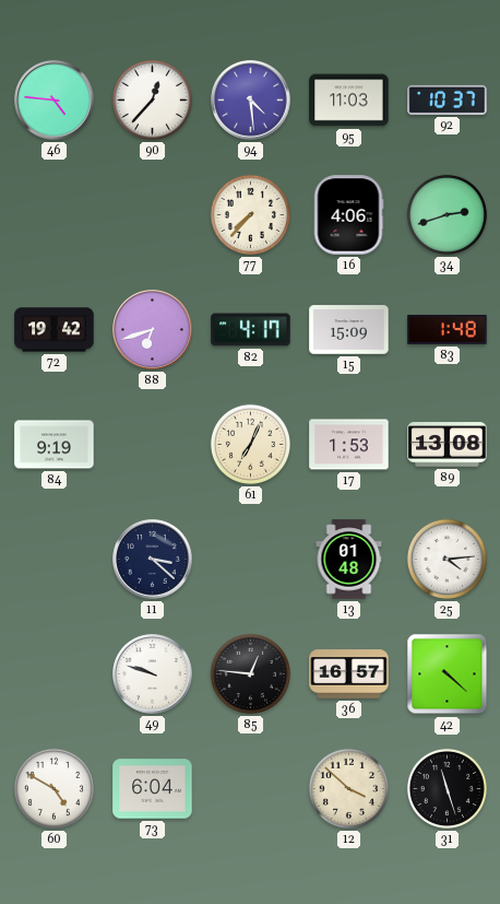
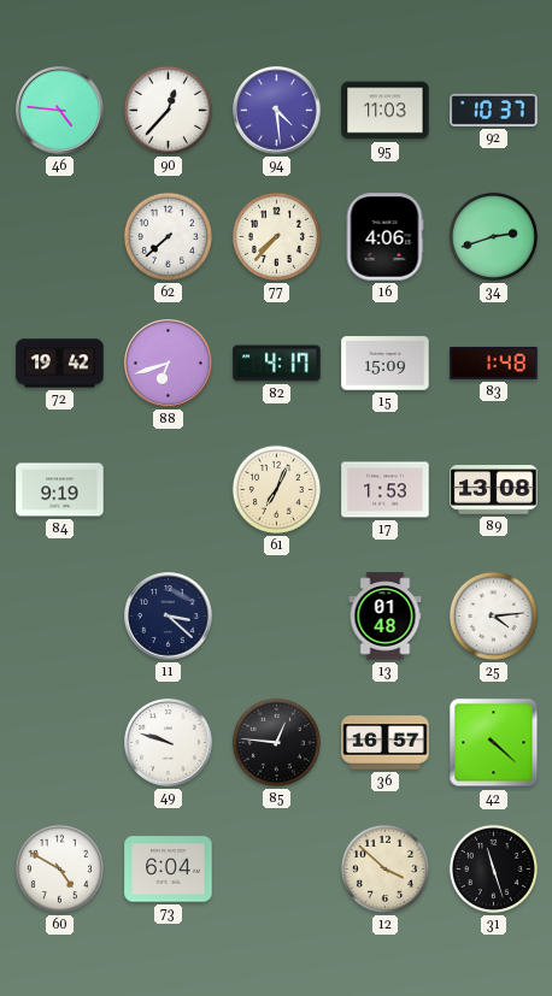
62: none -> 7:38
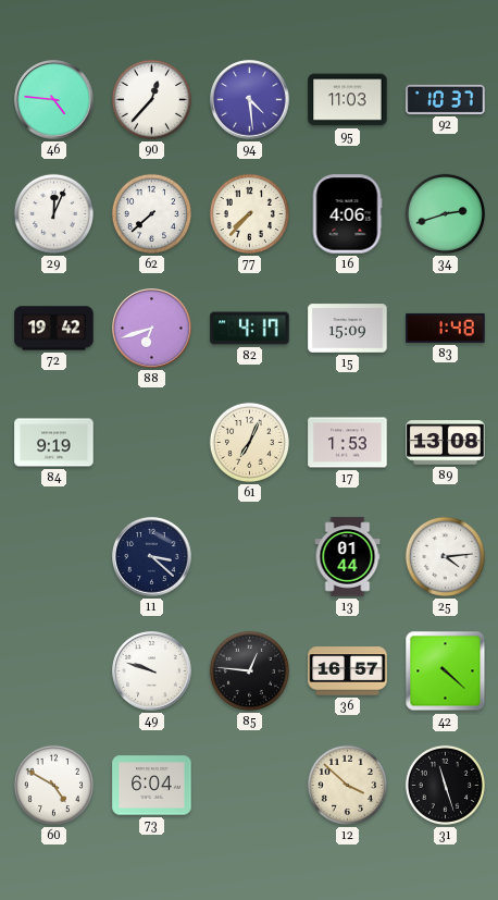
29: none -> 12:04
13: 01:48 -> 01:44
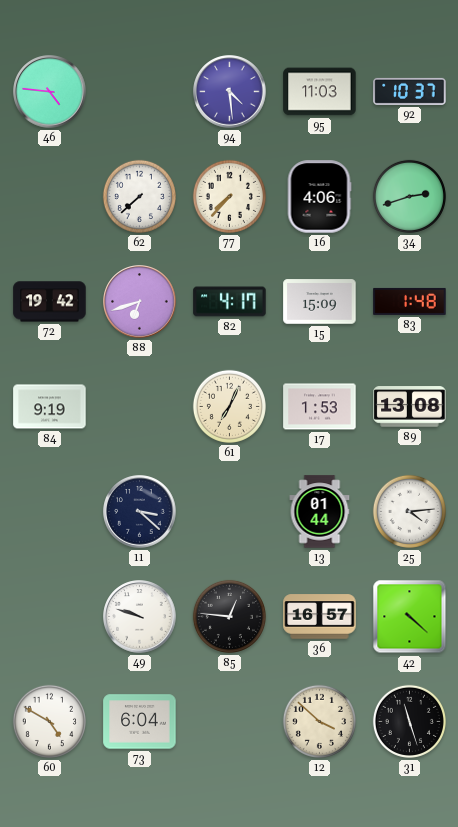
90: 12:37 -> none
29: 12:04 -> none
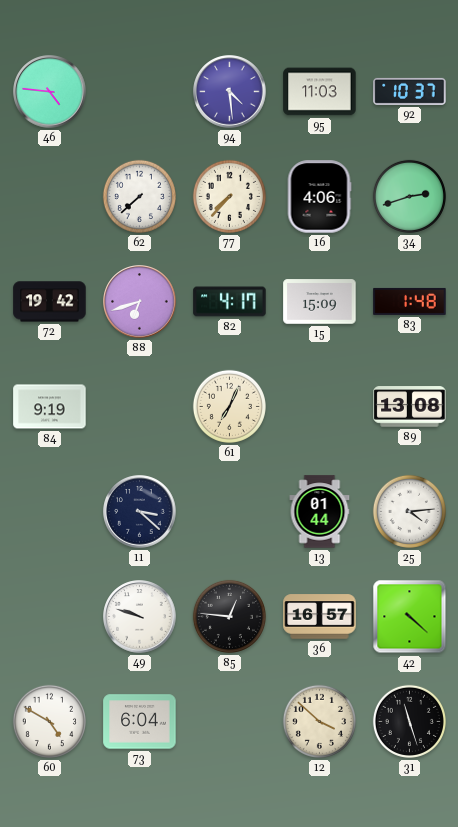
17: 1:53 -> none
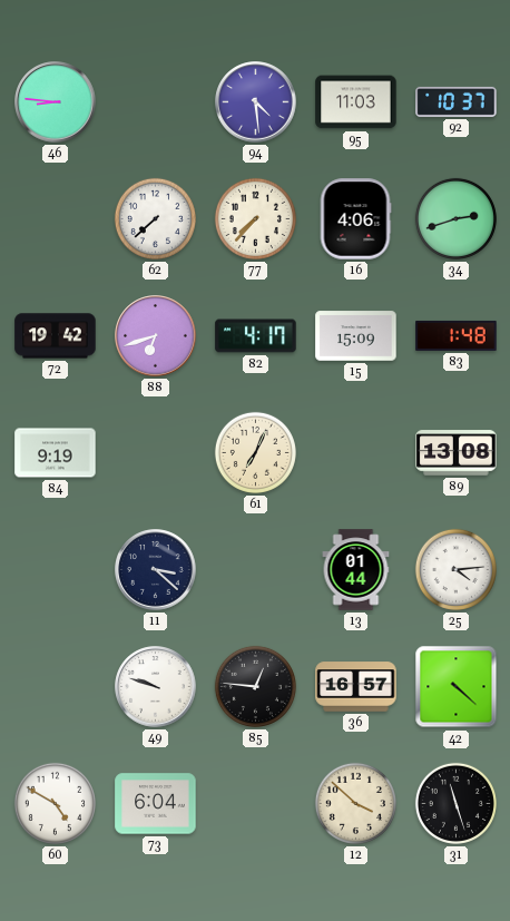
46: 4:46 -> 8:46
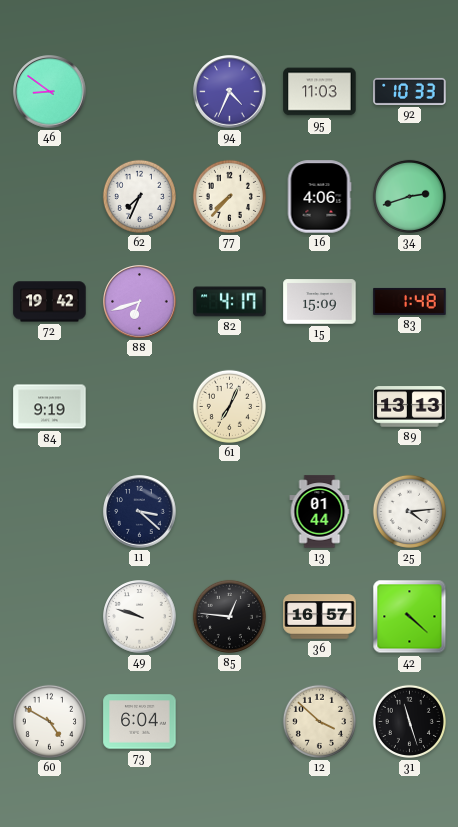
46: 8:46 -> 8:51
94: 4:29 -> 4:34
92: 10:37 -> 10:33
62: 7:38 -> 7:34
89: 13:08 -> 13:13
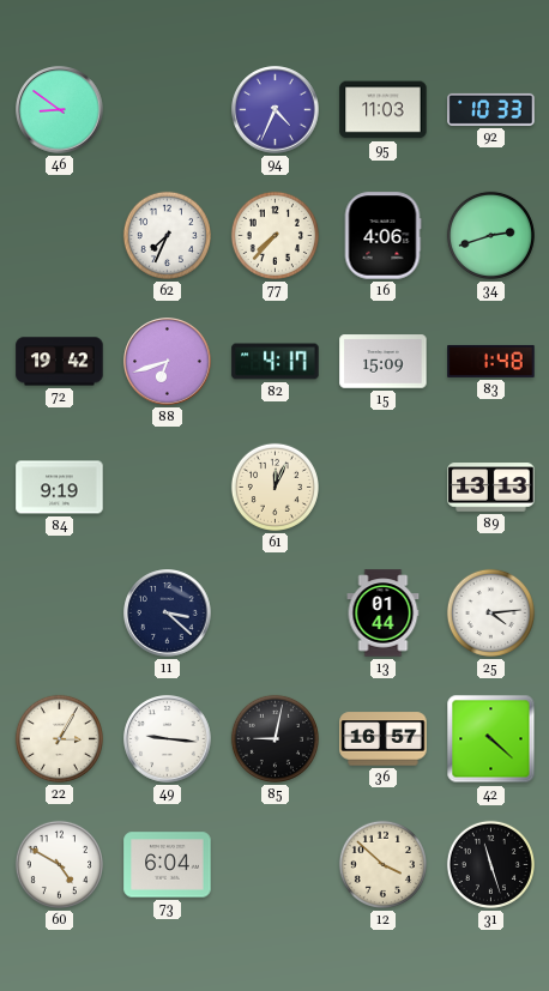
61: 7:04 -> 12:04
22: none -> 3:05
49: 9:48 -> 9:16
85: 12:46 -> 9:02
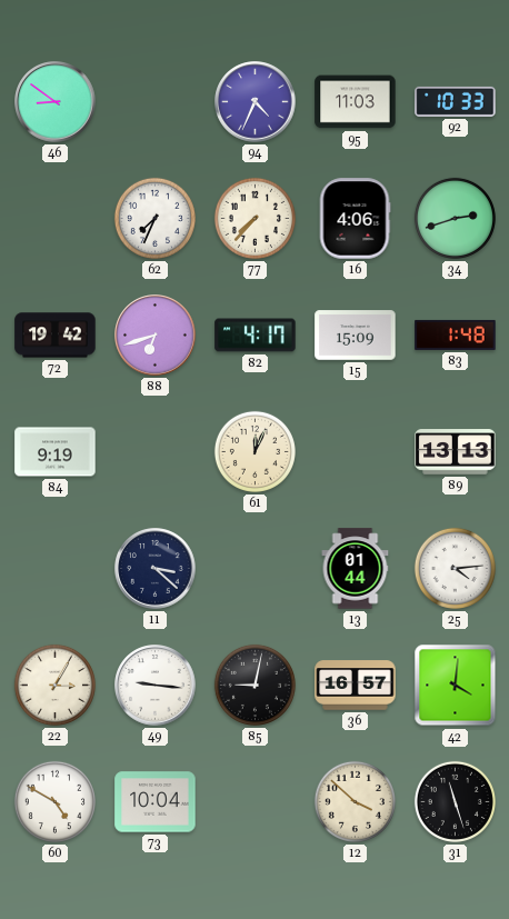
42: 4:22 -> 4:01
73: 6:04 -> 10:04
